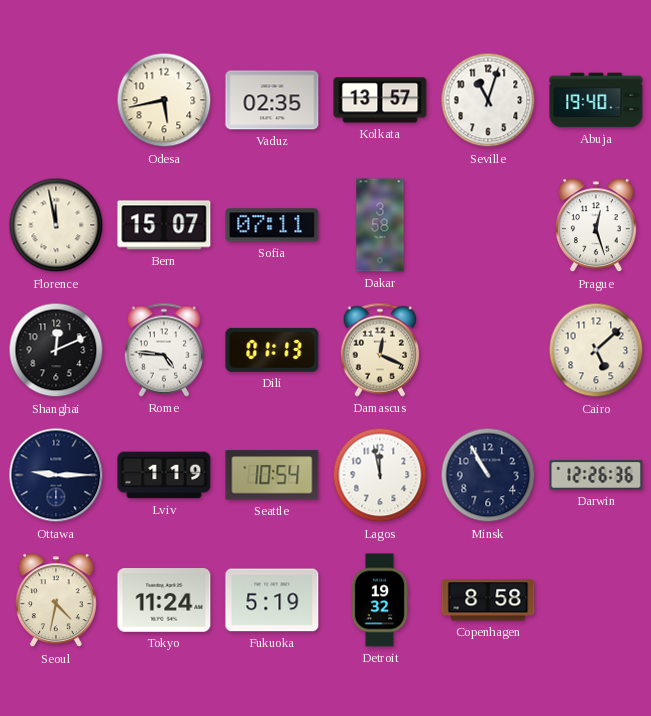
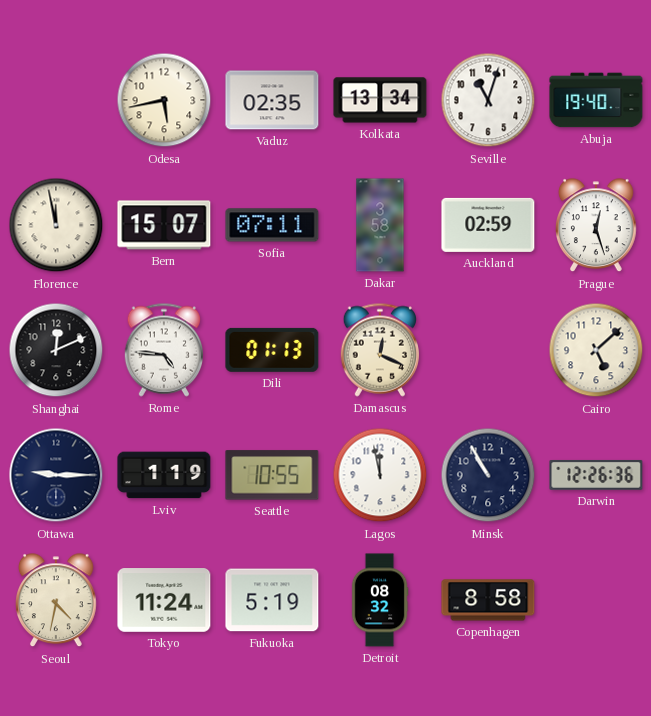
Kolkata: 13:57 -> 13:34
Auckland: none -> 02:59
Seattle: 10:54 -> 10:55
Detroit: 19:32 -> 08:32
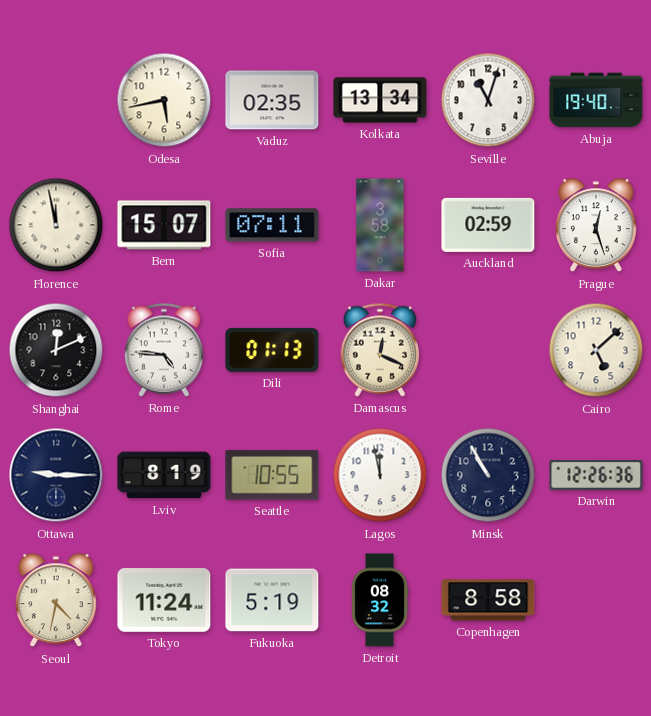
Lviv: 1:19 -> 8:19
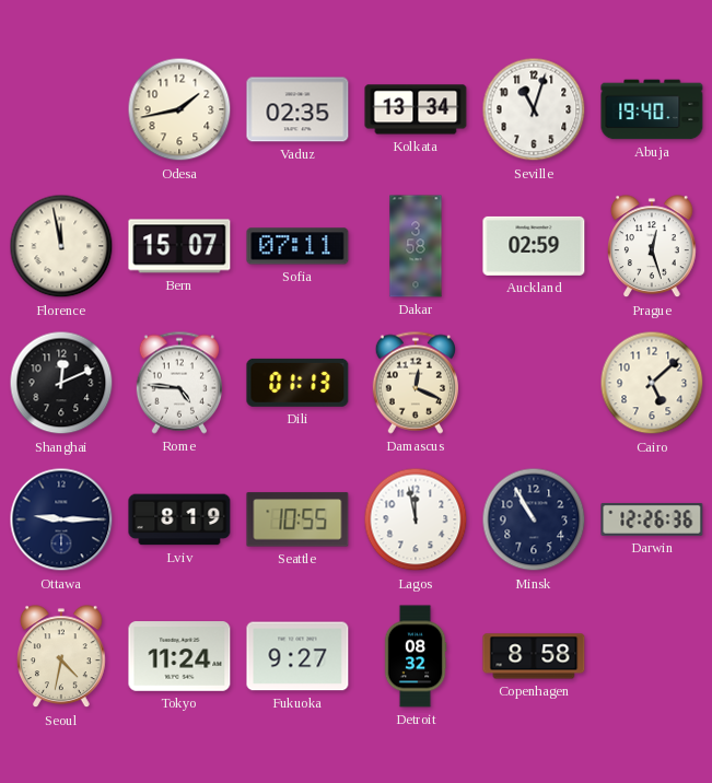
Odesa: 5:43 -> 1:43
Fukuoka: 5:19 -> 9:27
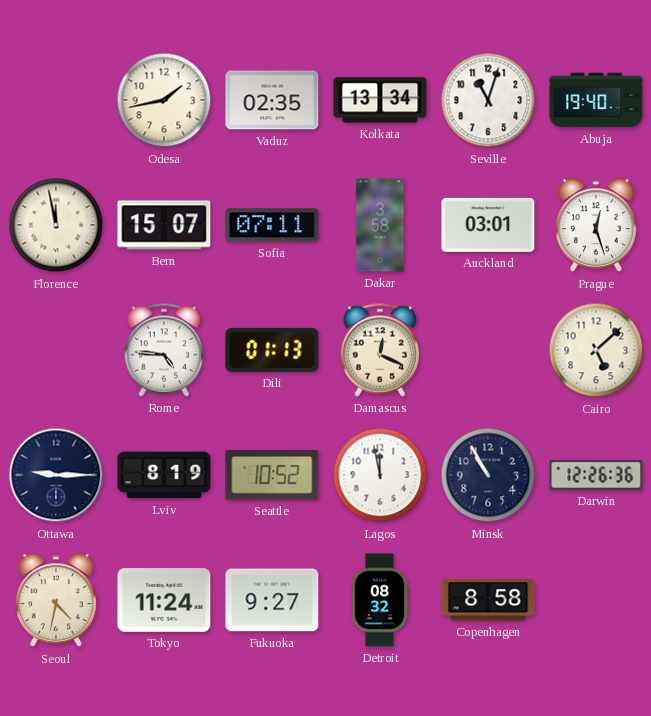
Auckland: 02:59 -> 03:01
Shanghai: 12:11 -> none
Seattle: 10:55 -> 10:52
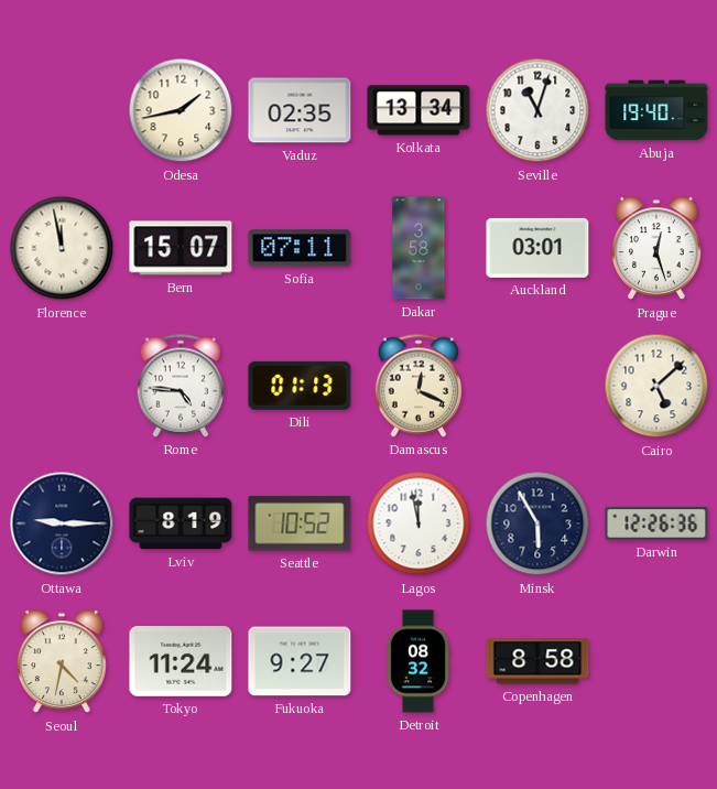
Minsk: 10:55 -> 5:55
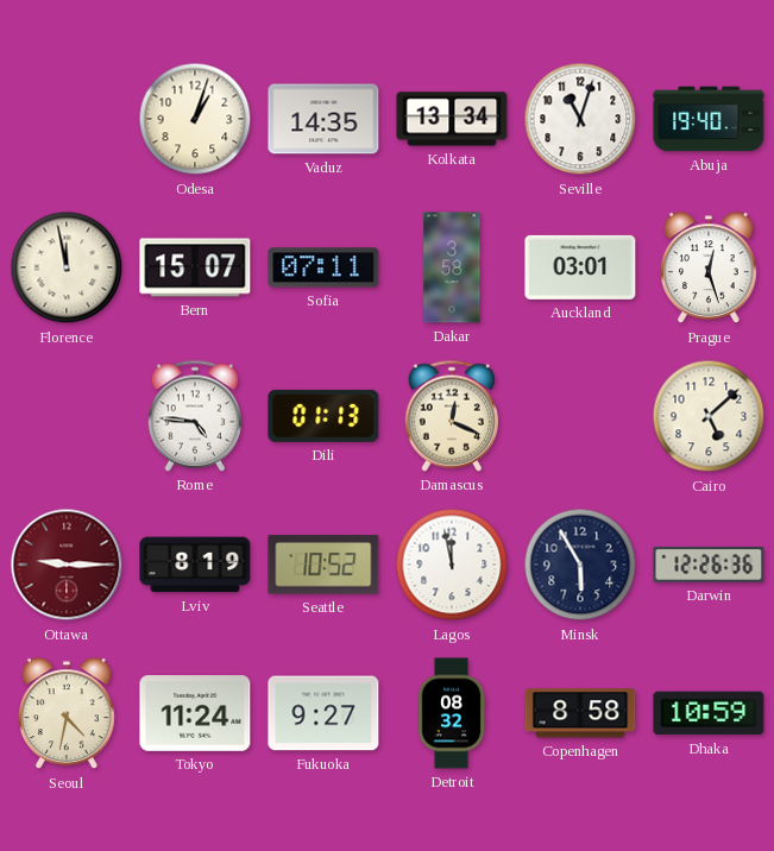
Odesa: 1:43 -> 1:03
Vaduz: 02:35 -> 14:35
Ottawa dial: navy -> burgundy
Dhaka: none -> 10:59
